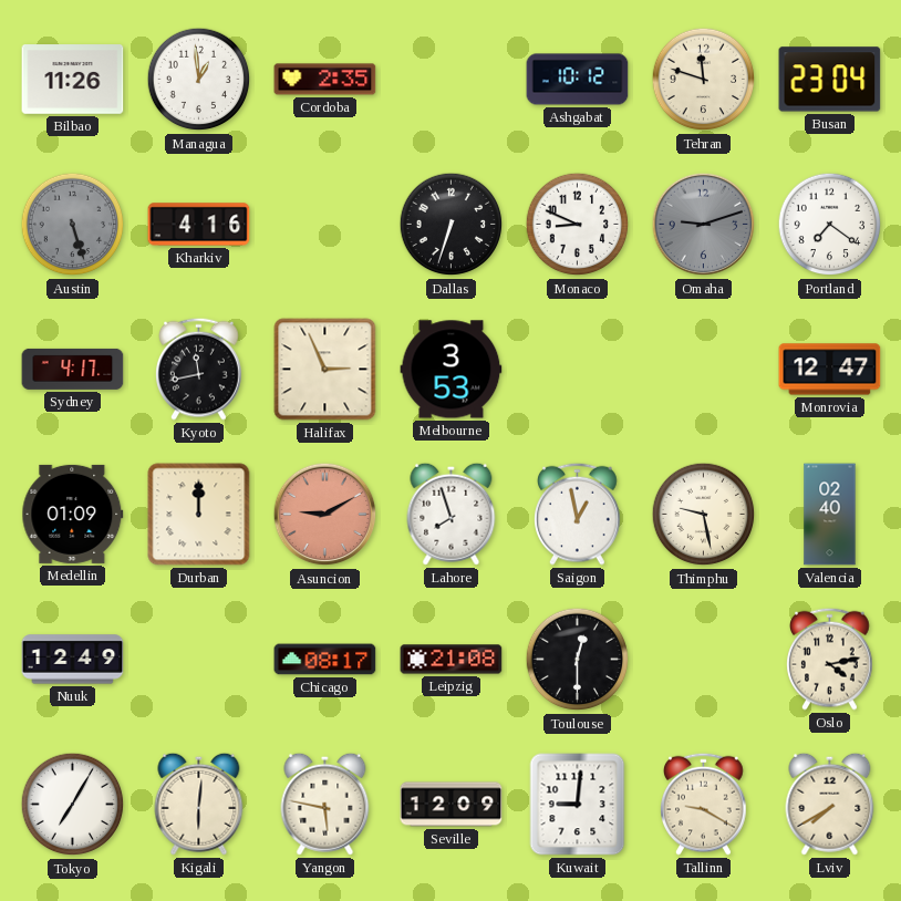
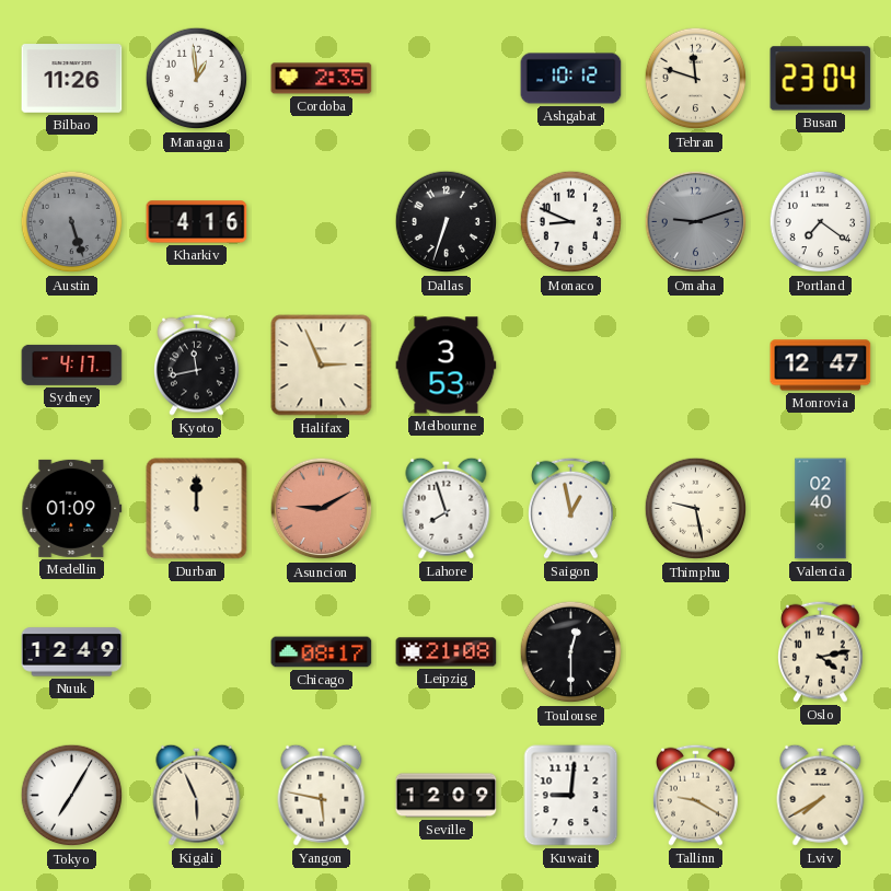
Kigali: 6:01 -> 5:56
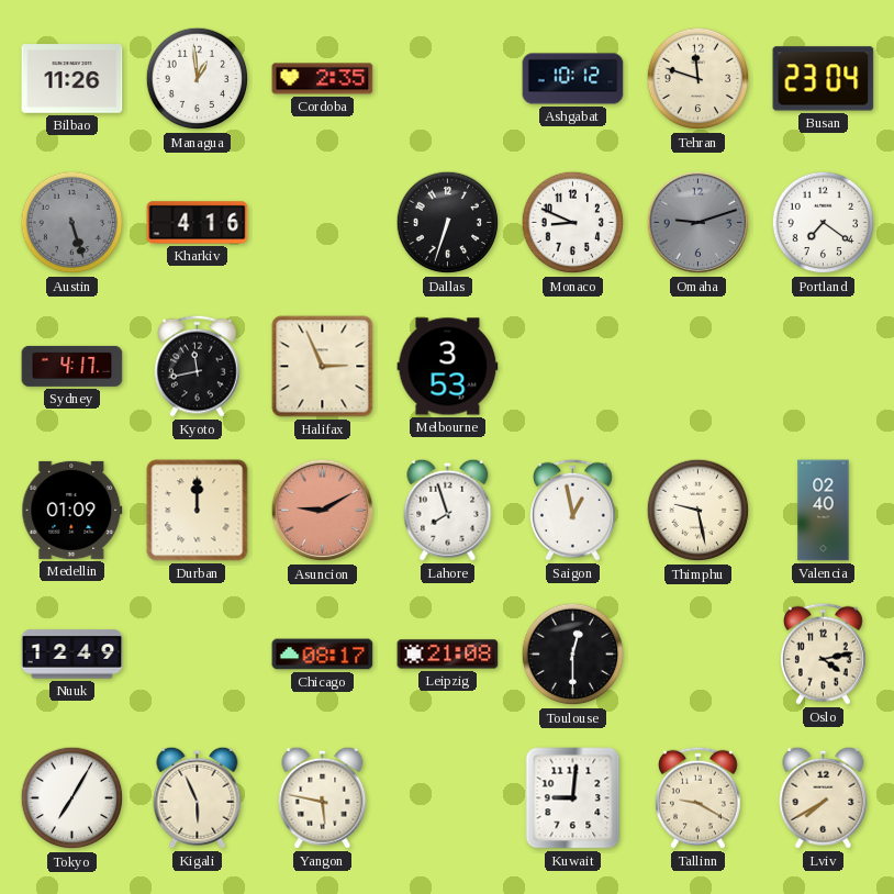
Monrovia: 12:47 -> none
Seville: 12:09 -> none
